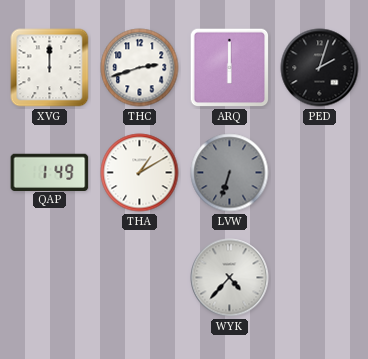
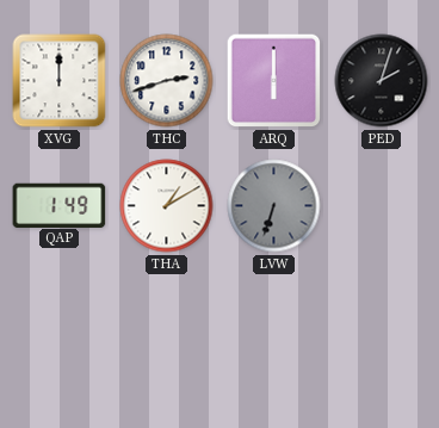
WYK: 4:37 -> none
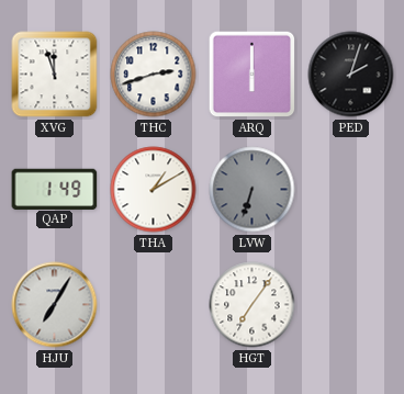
XVG: 12:00 -> 11:57
HJU: none -> 7:05
HGT: none -> 7:06
